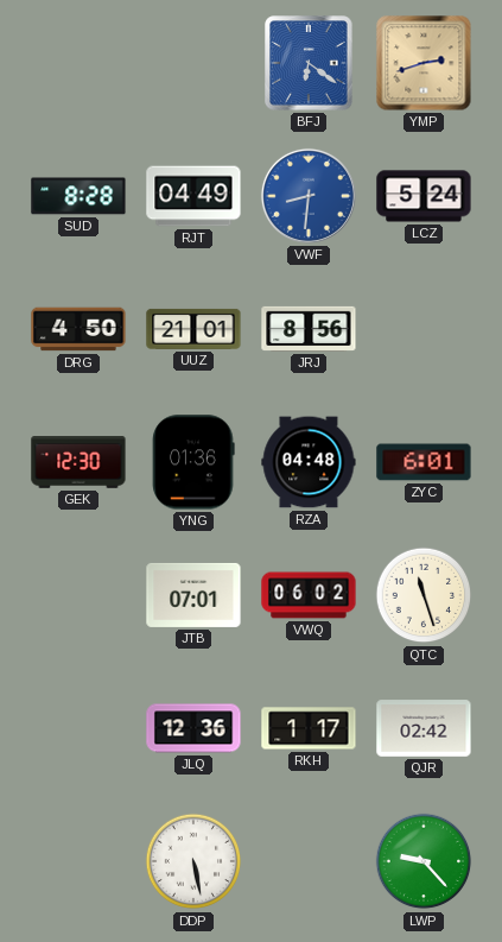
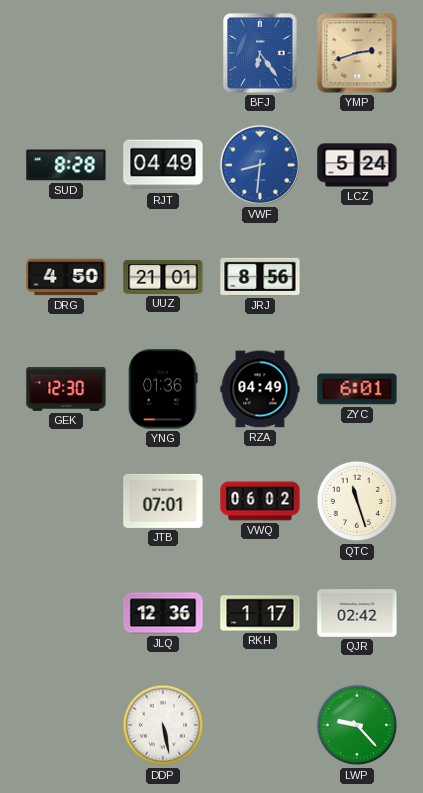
BFJ: 6:21 -> 6:24
RZA: 04:48 -> 04:49
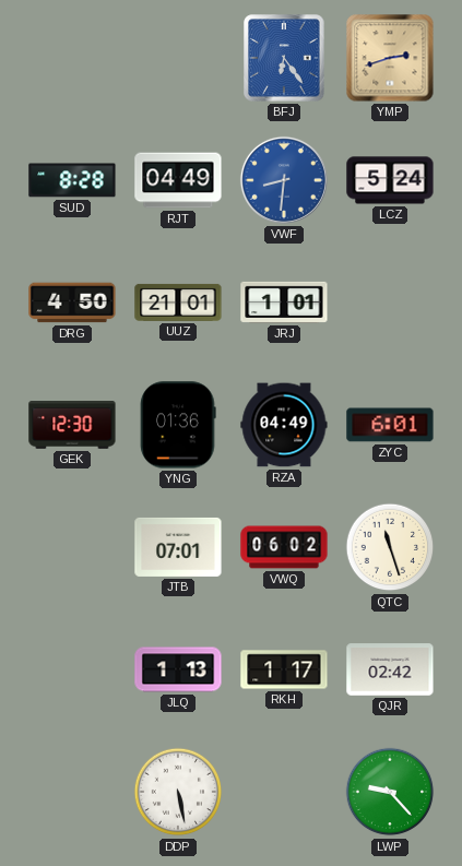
JRJ: 8:56 -> 1:01
JLQ: 12:36 -> 1:13
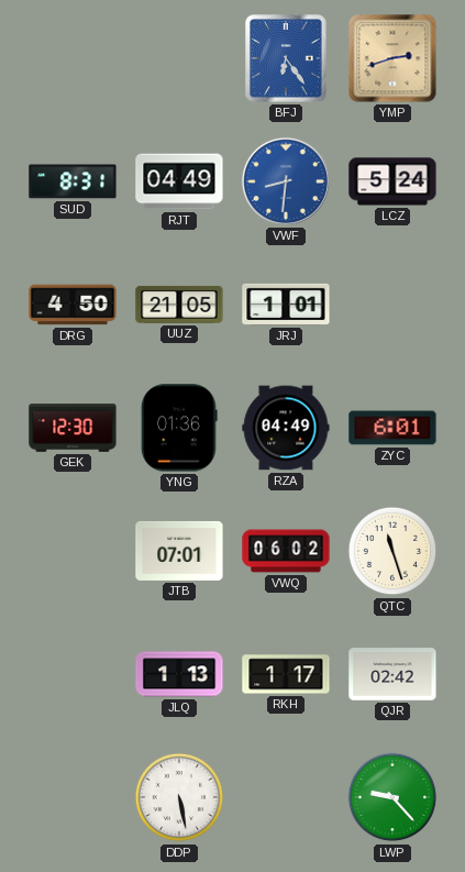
SUD: 8:28 -> 8:31
UUZ: 21:01 -> 21:05
